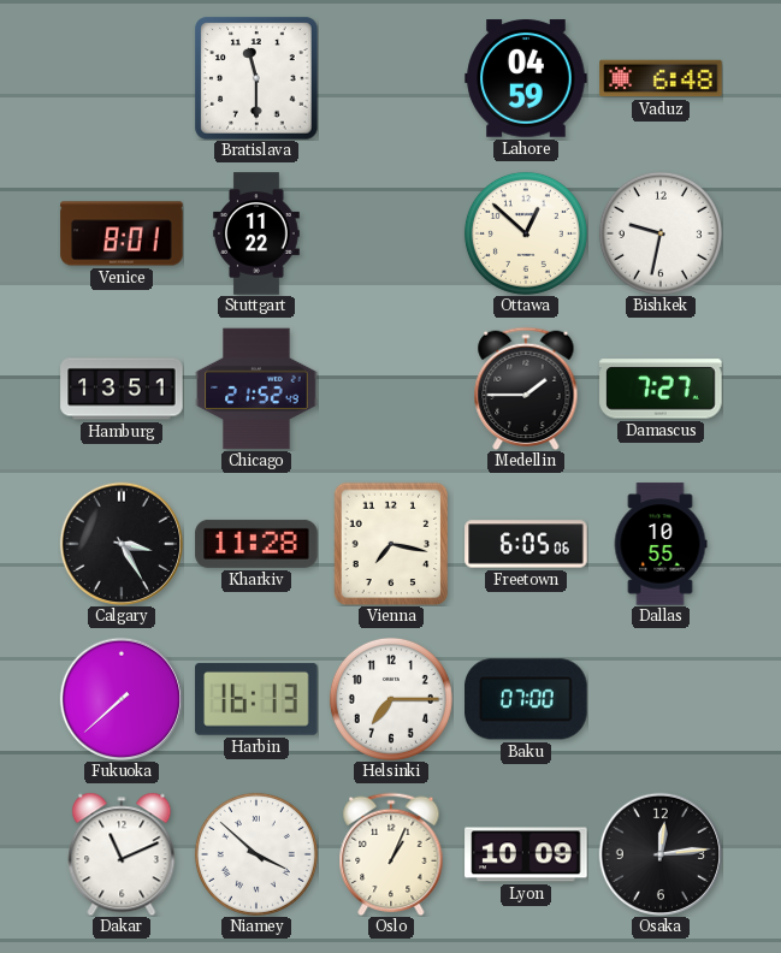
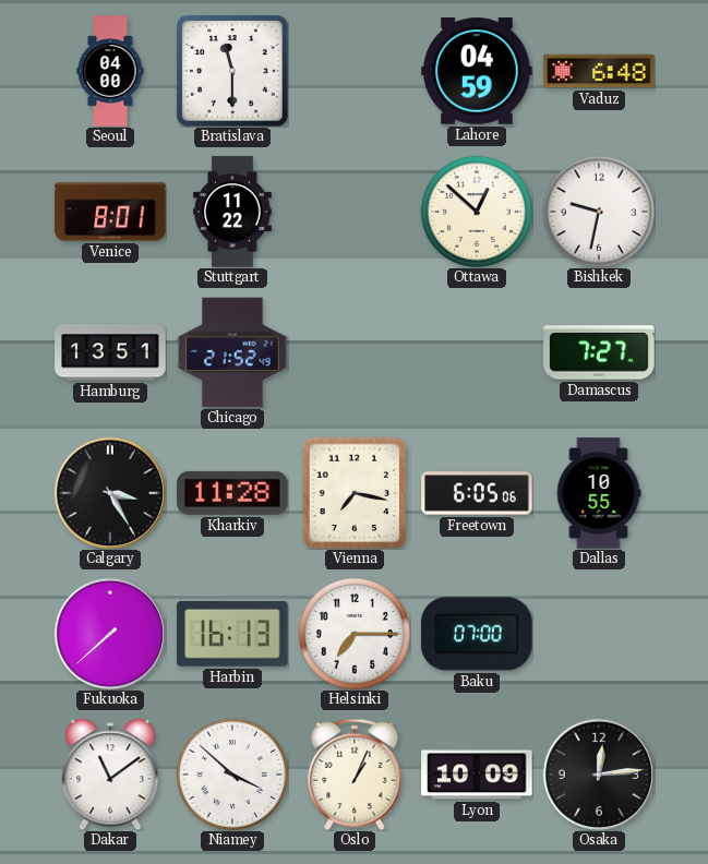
Seoul: none -> 04:00
Medellin: 1:45 -> none
Dakar: 11:11 -> 11:09
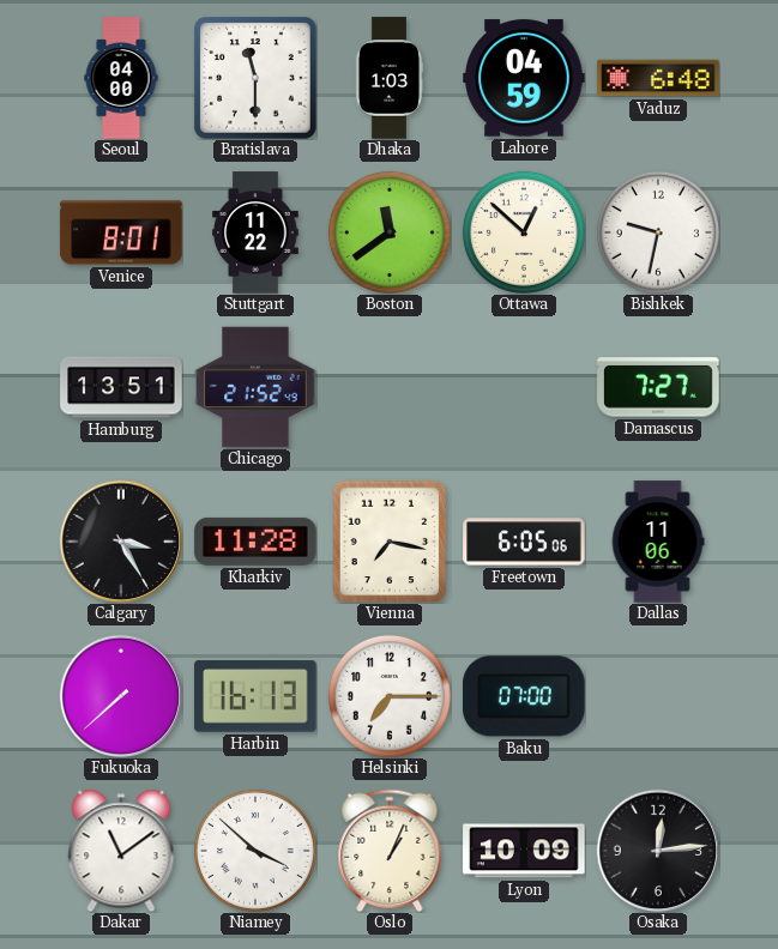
Dhaka: none -> 1:03
Boston: none -> 11:39
Dallas: 10:55 -> 11:06
